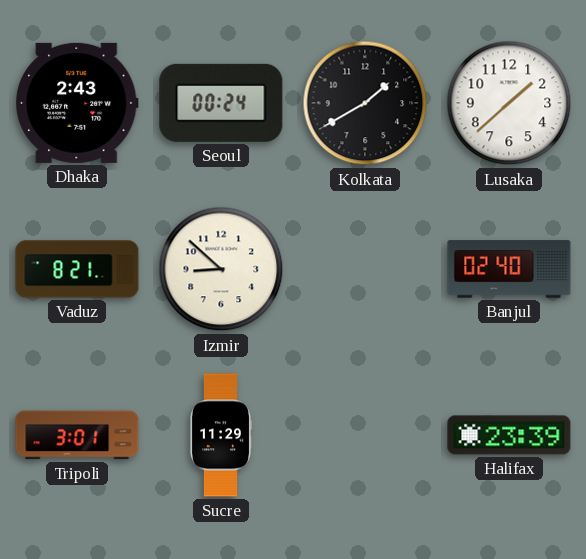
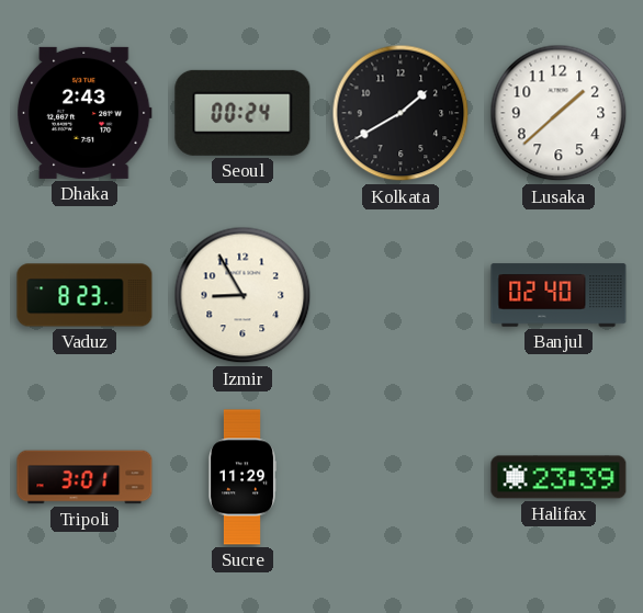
Vaduz: 8:21 -> 8:23
Izmir: 8:52 -> 8:55
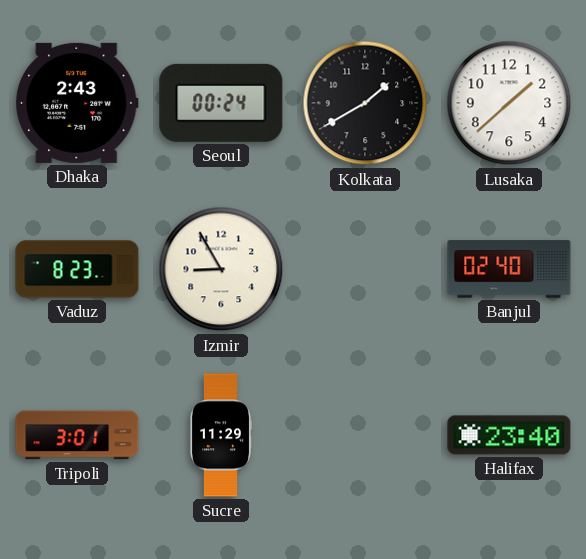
Halifax: 23:39 -> 23:40
